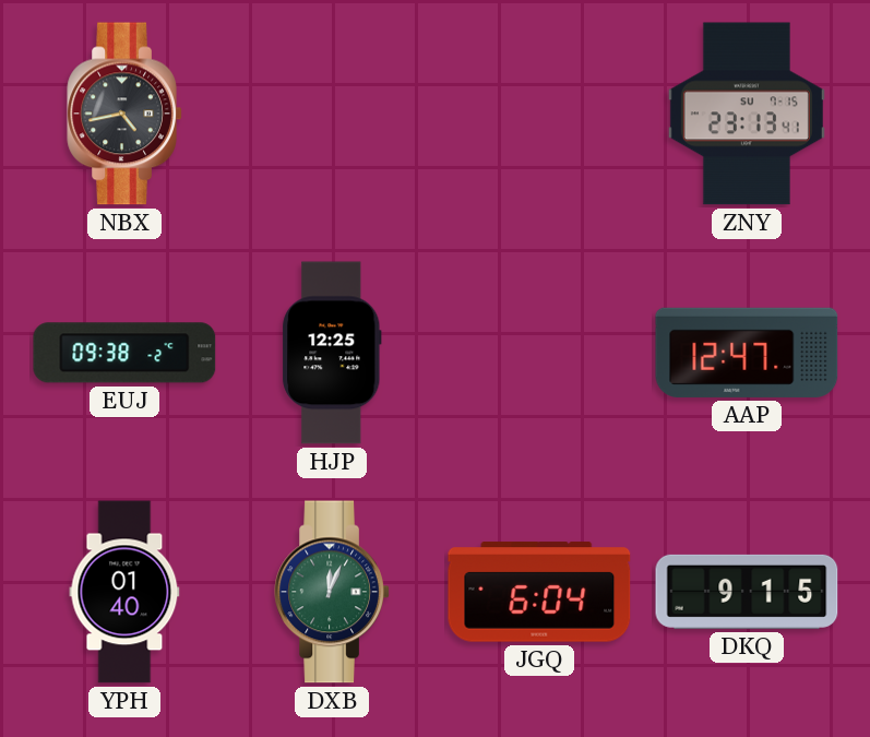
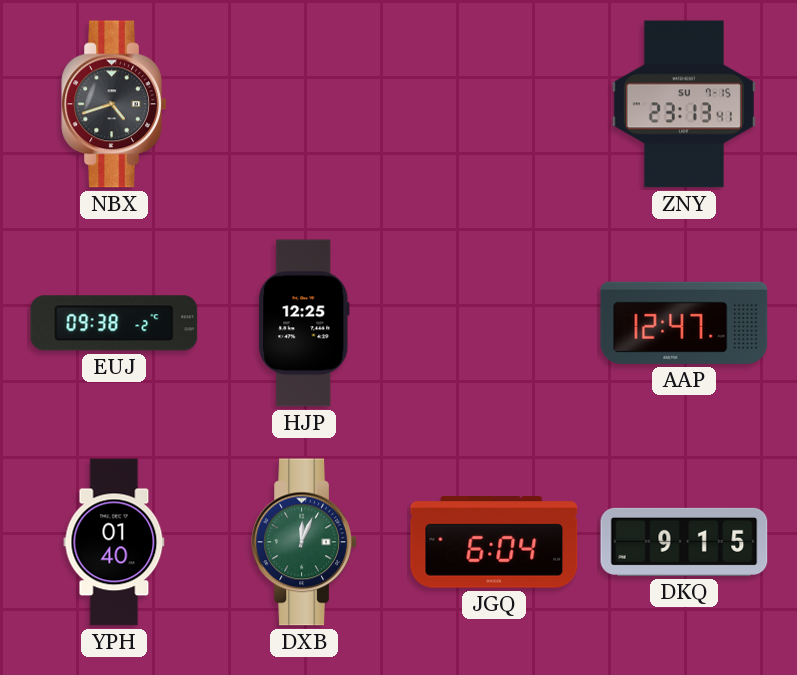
NBX: 4:43 -> 4:42
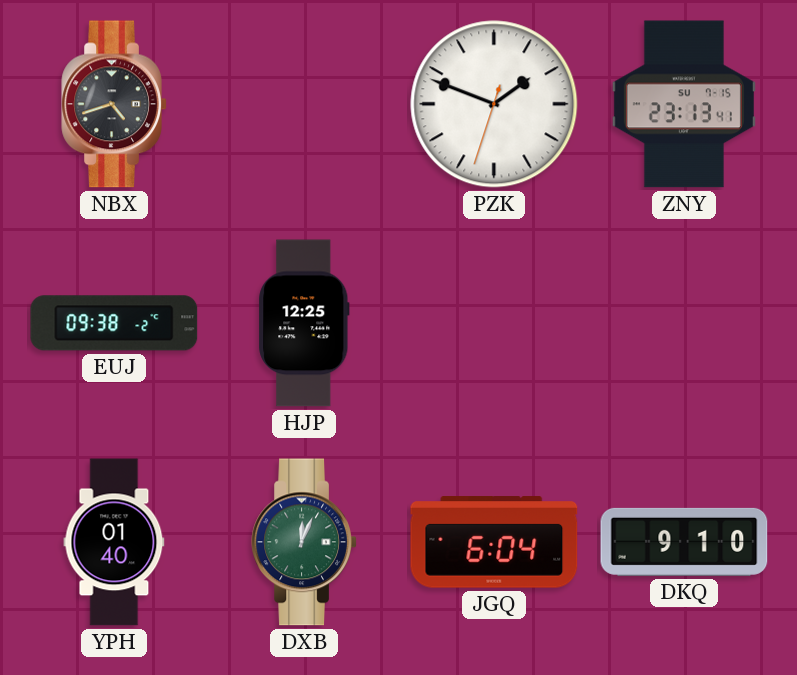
PZK: none -> 1:48
AAP: 12:47 -> none
DKQ: 9:15 -> 9:10
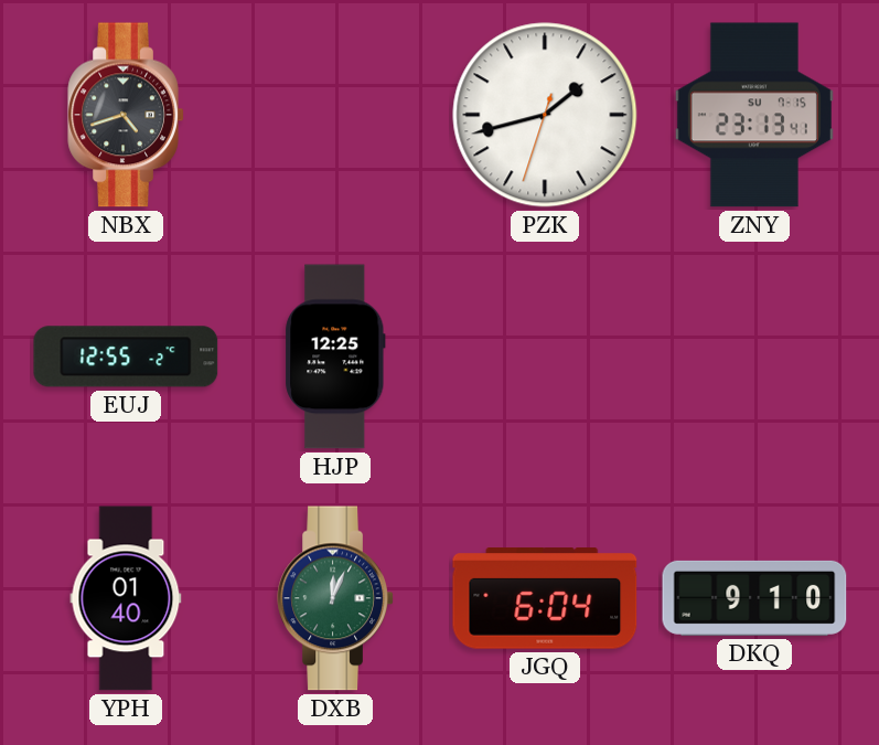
PZK: 1:48 -> 1:42
EUJ: 09:38 -> 12:55
